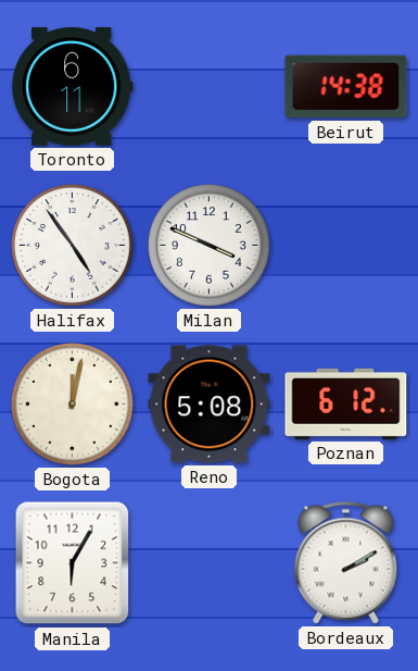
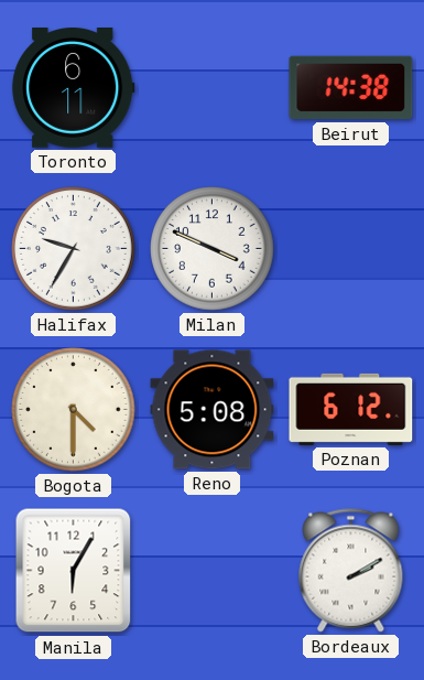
Halifax: 4:54 -> 9:35
Bogota: 12:02 -> 4:30
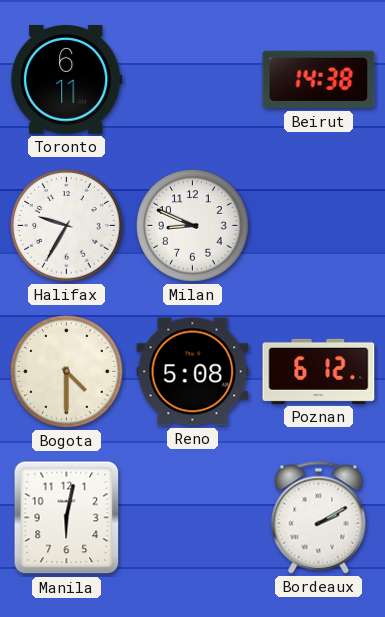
Milan: 3:49 -> 8:49
Manila: 6:05 -> 6:02
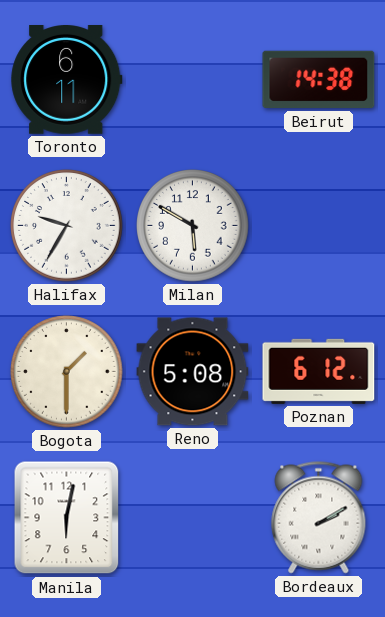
Milan: 8:49 -> 5:50
Bogota: 4:30 -> 1:30
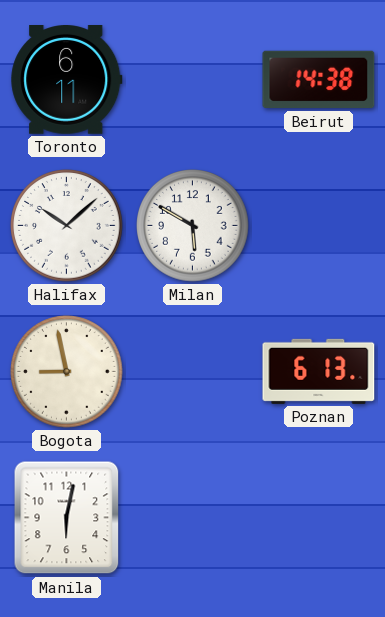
Halifax: 9:35 -> 10:08
Bogota: 1:30 -> 8:58
Reno: 5:08 -> none
Poznan: 6:12 -> 6:13
Bordeaux: 2:10 -> none
